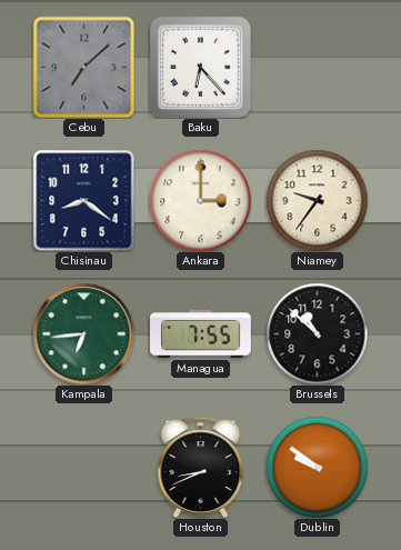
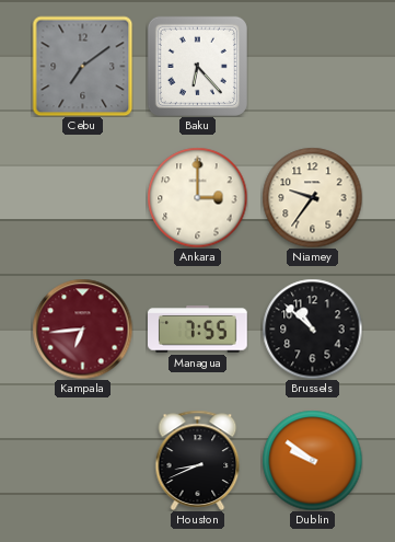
Cebu: 7:08 -> 7:09
Chisinau: 8:21 -> none
Kampala dial: green -> burgundy
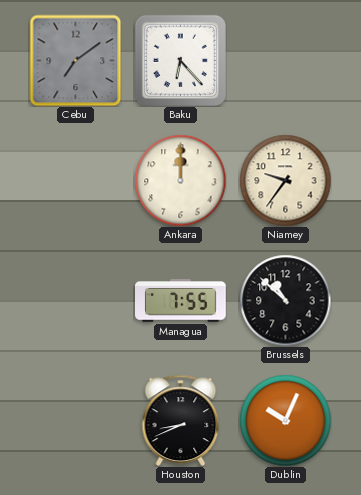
Ankara: 3:00 -> 12:00
Kampala: 6:44 -> none
Dublin: 9:51 -> 10:04
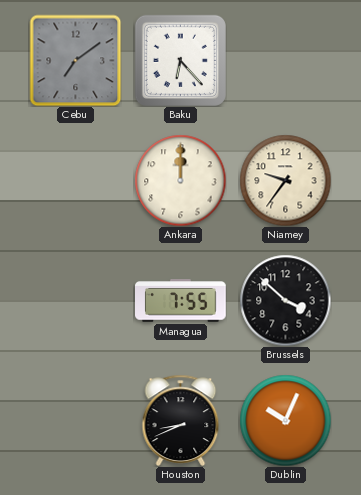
Brussels: 10:52 -> 3:52
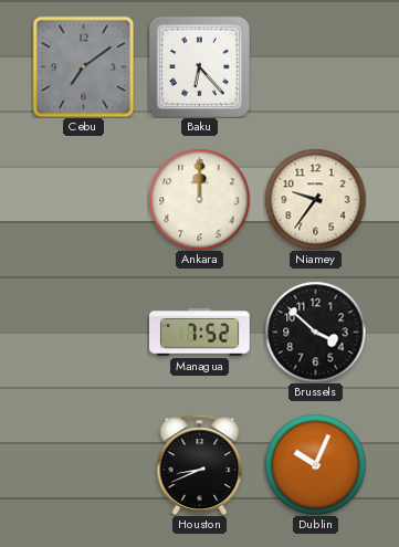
Managua: 7:55 -> 7:52
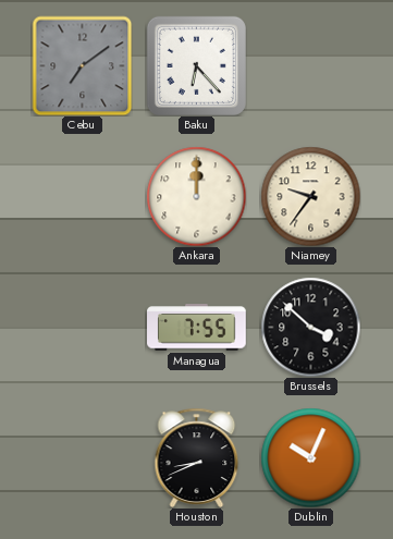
Managua: 7:52 -> 7:55
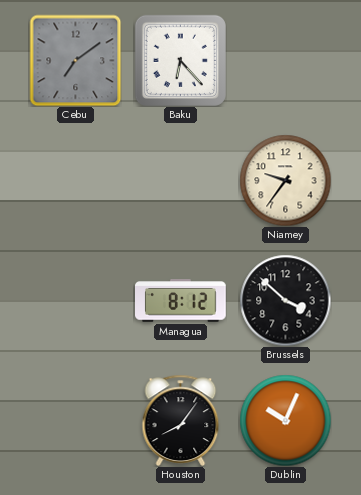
Ankara: 12:00 -> none
Managua: 7:55 -> 8:12
Houston: 8:41 -> 8:06
